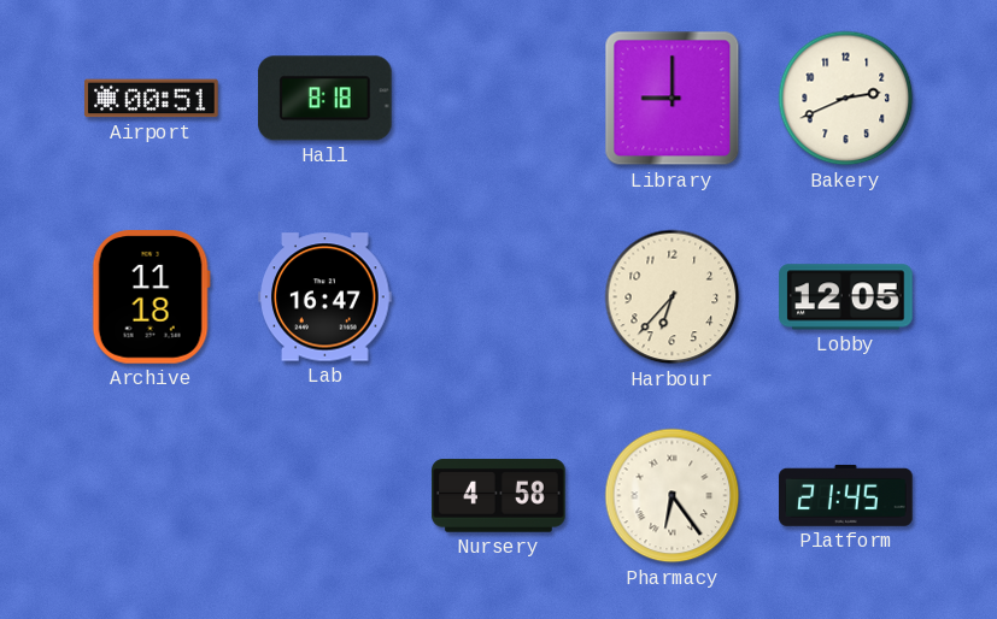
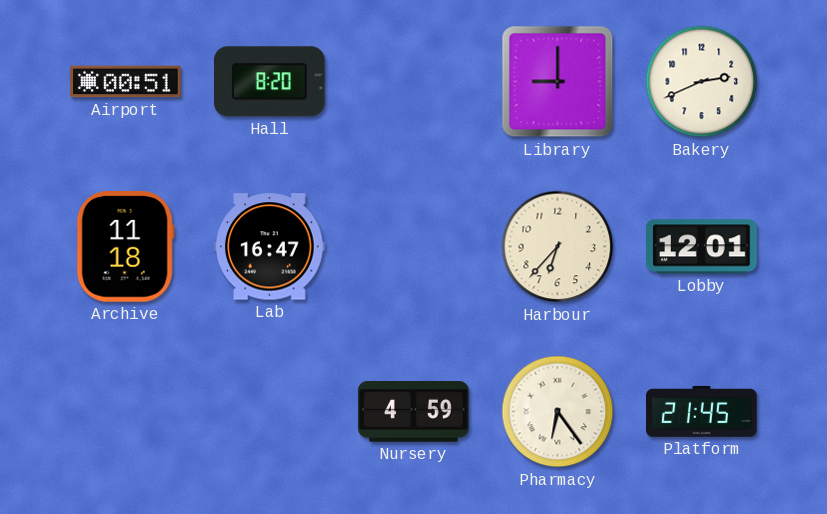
Hall: 8:18 -> 8:20
Lobby: 12:05 -> 12:01
Nursery: 4:58 -> 4:59
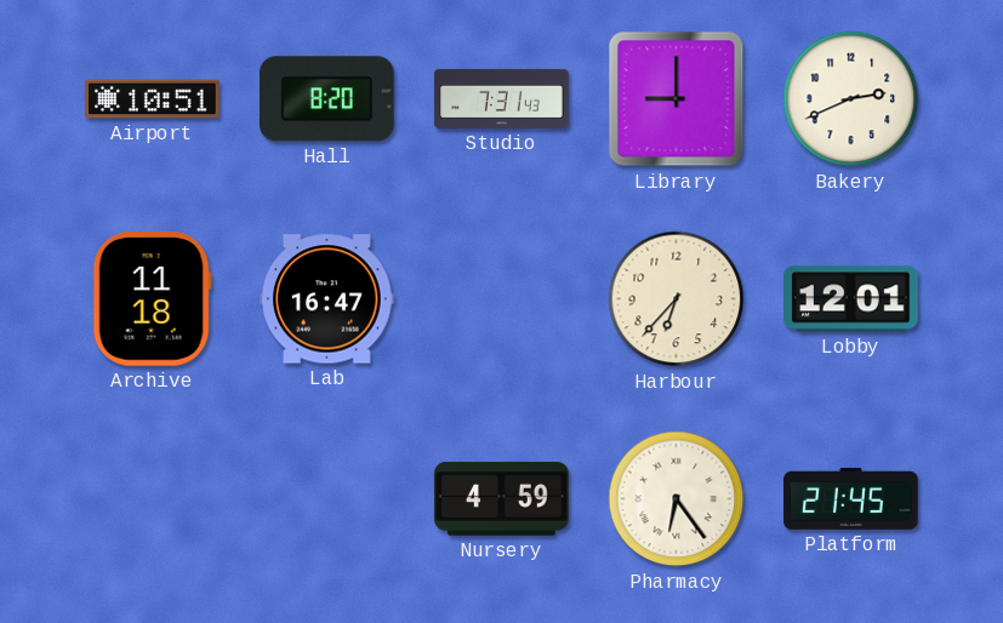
Airport: 00:51 -> 10:51
Studio: none -> 7:31
